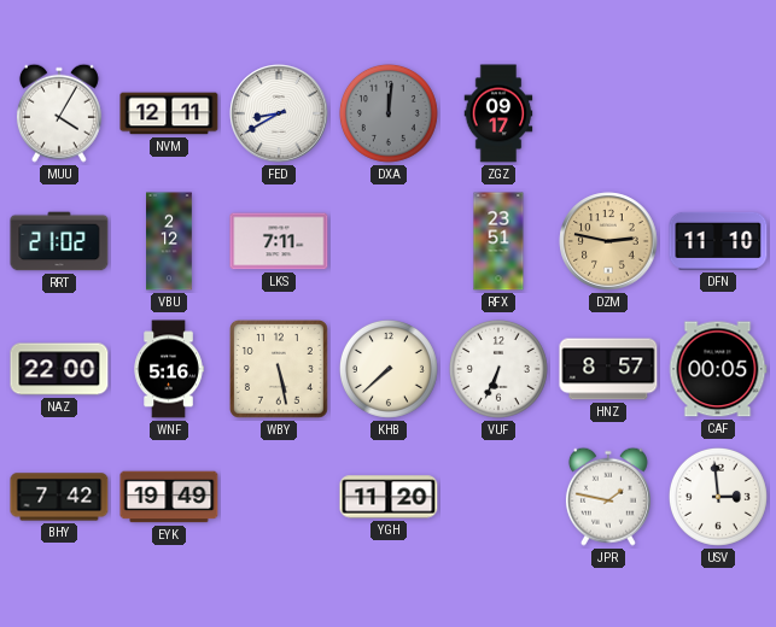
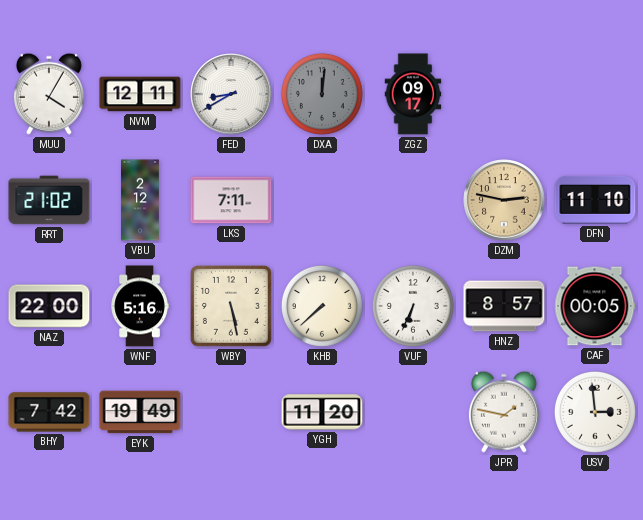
RFX: 23:51 -> none
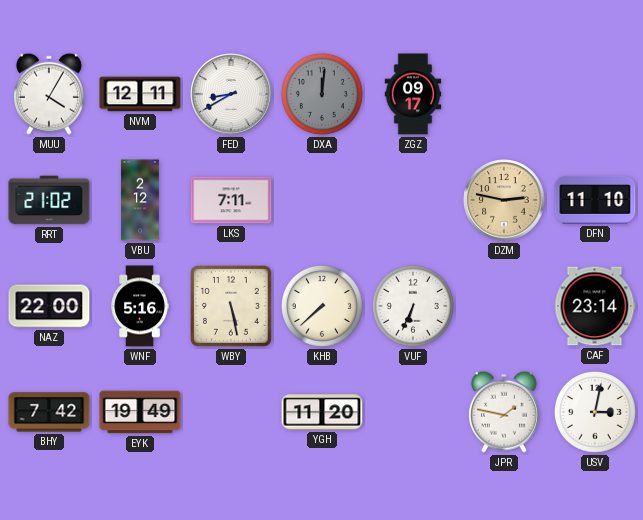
HNZ: 8:57 -> none
CAF: 00:05 -> 23:14
USV: 2:59 -> 3:02
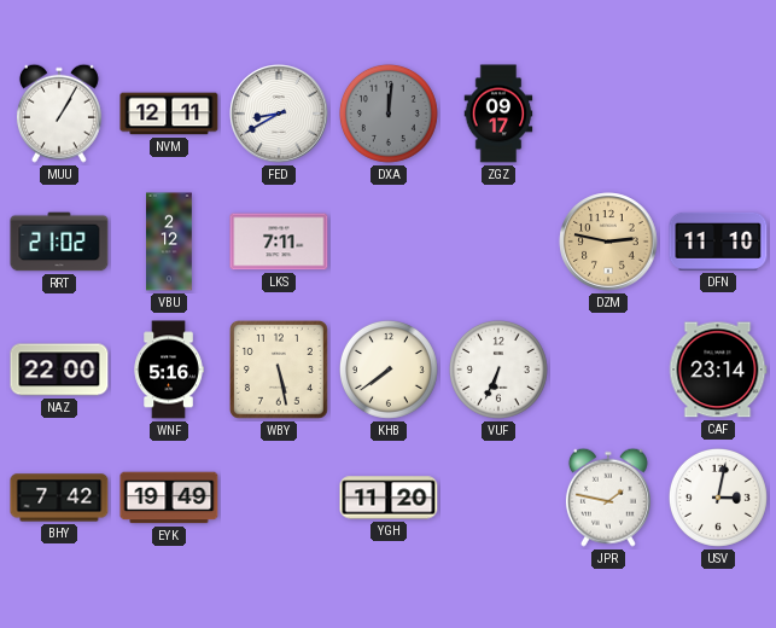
MUU: 4:05 -> 1:05
KHB: 7:38 -> 7:39
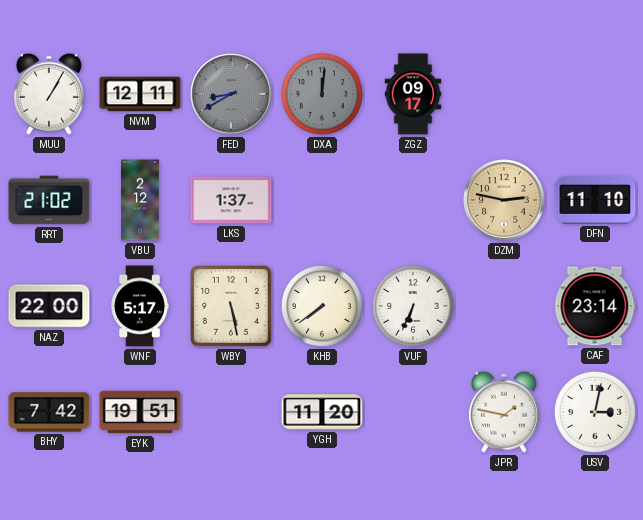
FED dial: white -> grey
LKS: 7:11 -> 1:37
WNF: 5:16 -> 5:17
EYK: 19:49 -> 19:51
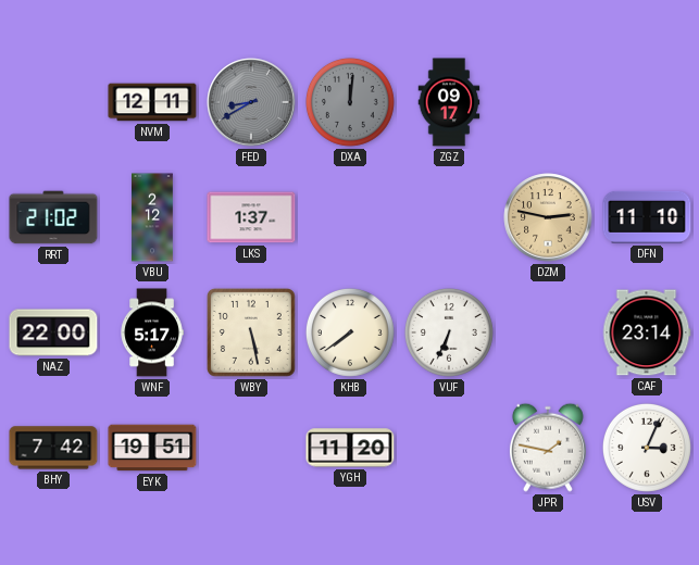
MUU: 1:05 -> none
USV: 3:02 -> 3:04
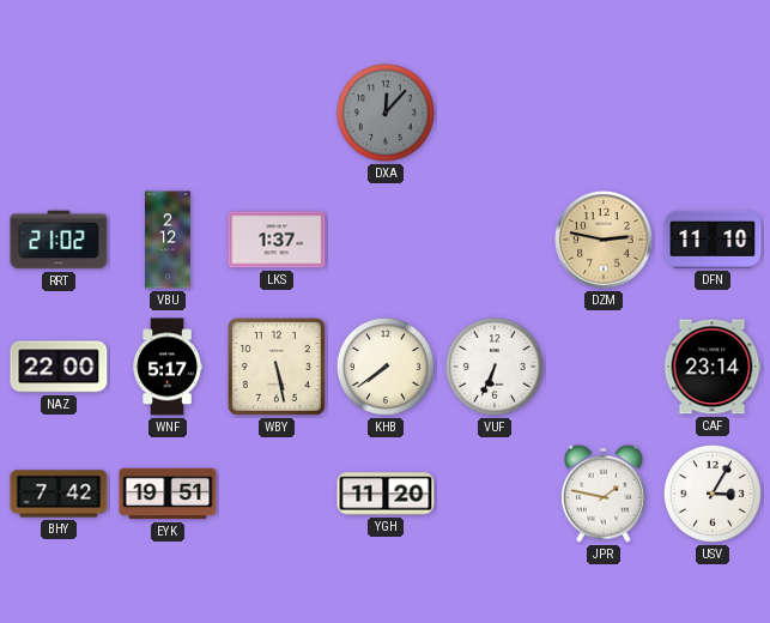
NVM: 12:11 -> none
FED: 8:40 -> none
DXA: 12:01 -> 12:07
ZGZ: 09:17 -> none
USV: 3:04 -> 3:05
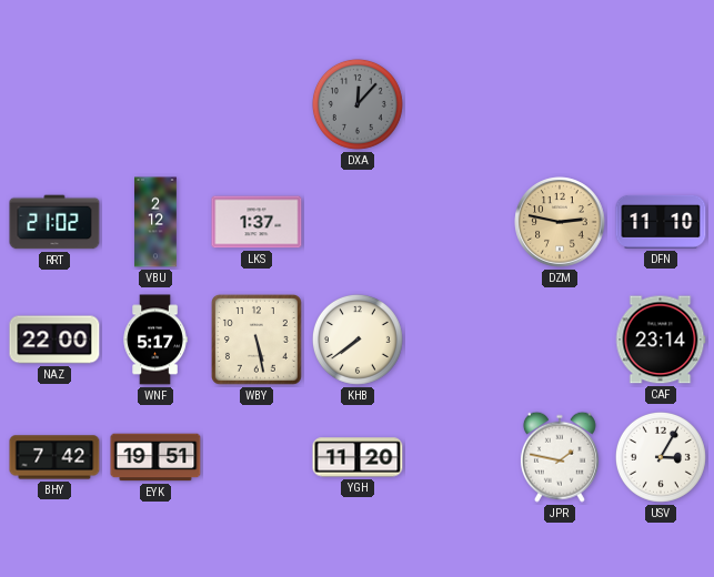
VUF: 6:34 -> none
